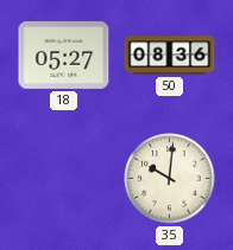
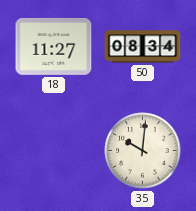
18: 05:27 -> 11:27
50: 08:36 -> 08:34
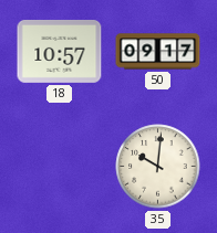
18: 11:27 -> 10:57
50: 08:34 -> 09:17
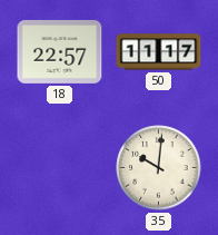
18: 10:57 -> 22:57
50: 09:17 -> 11:17
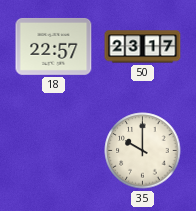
50: 11:17 -> 23:17
35: 10:01 -> 10:00
